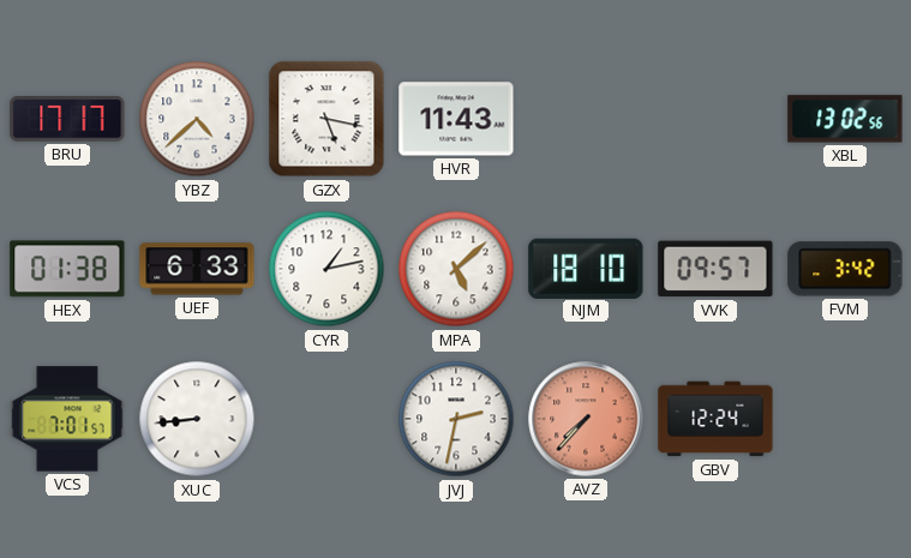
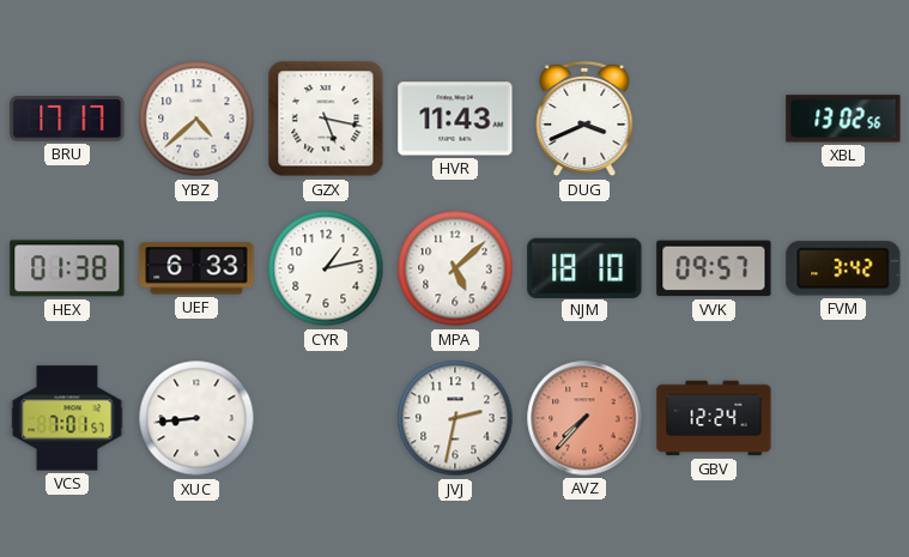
DUG: none -> 3:41
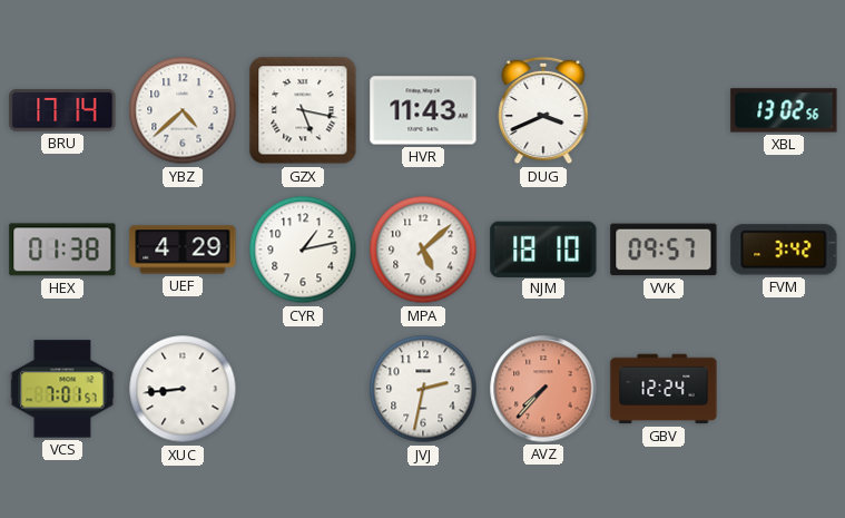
BRU: 17:17 -> 17:14
UEF: 6:33 -> 4:29
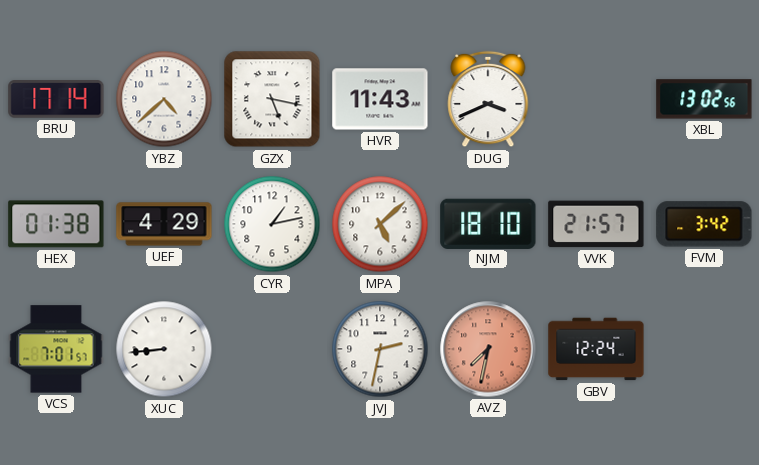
VVK: 09:57 -> 21:57
AVZ: 7:37 -> 7:32
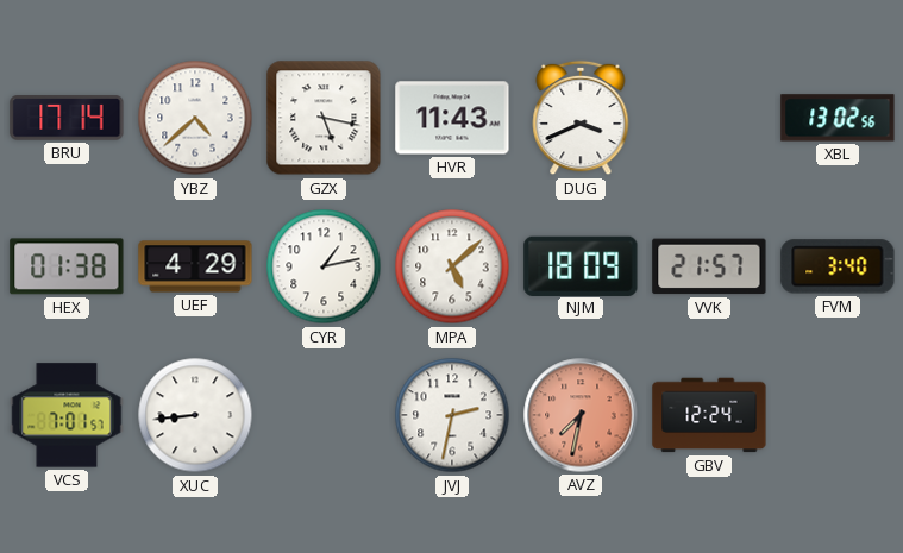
NJM: 18:10 -> 18:09
FVM: 3:42 -> 3:40
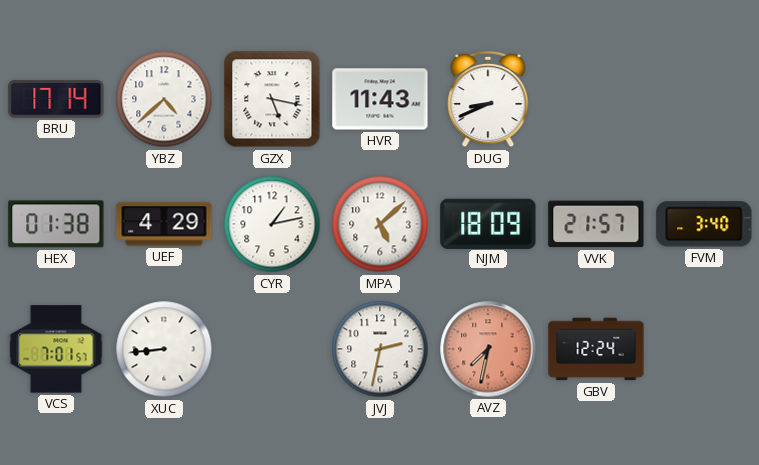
DUG: 3:41 -> 8:41
XBL: 13:02 -> none
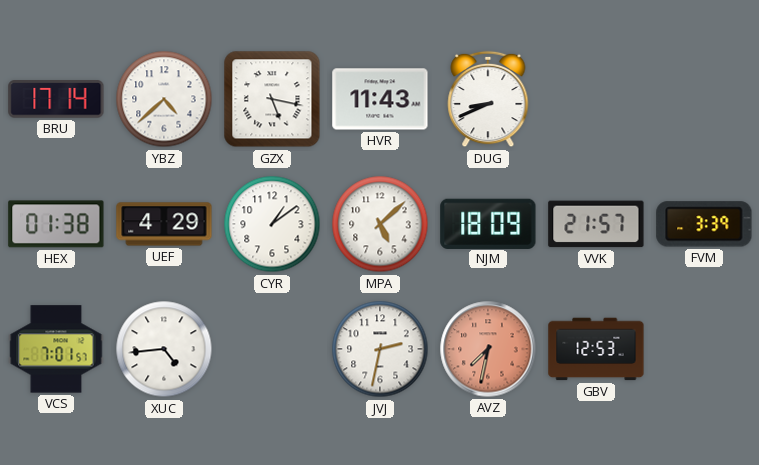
CYR: 1:13 -> 1:09
FVM: 3:40 -> 3:39
XUC: 8:44 -> 4:44
GBV: 12:24 -> 12:53
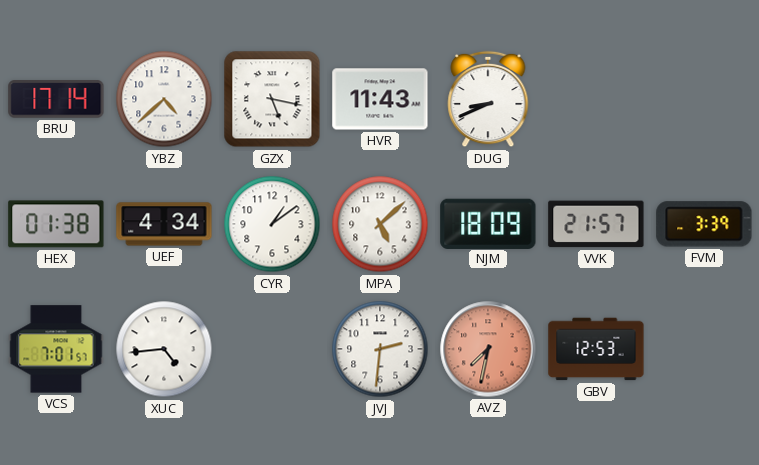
UEF: 4:29 -> 4:34
JVJ: 2:32 -> 2:31
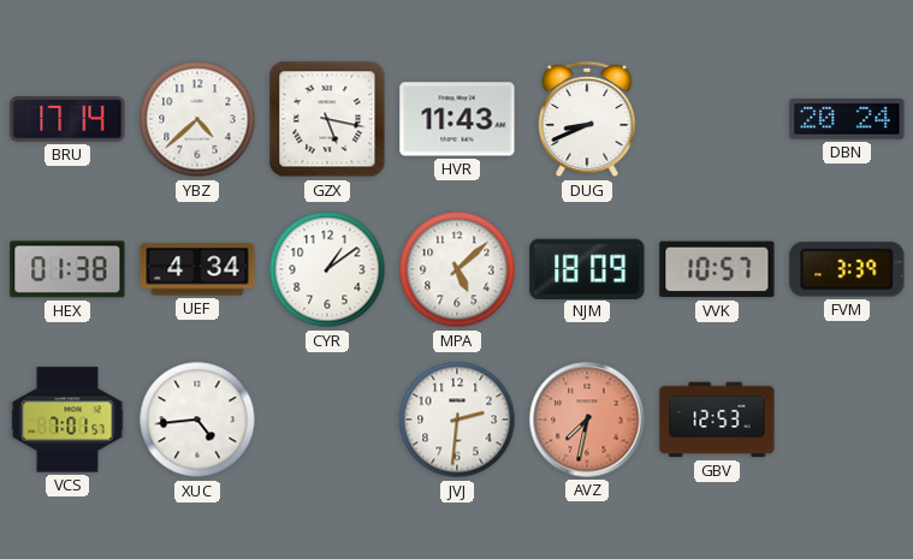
DBN: none -> 20:24
VVK: 21:57 -> 10:57
